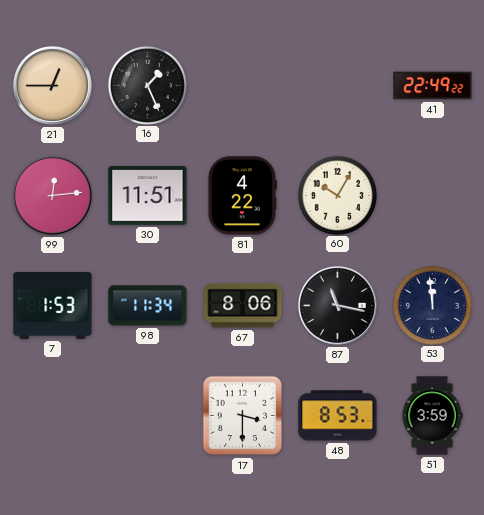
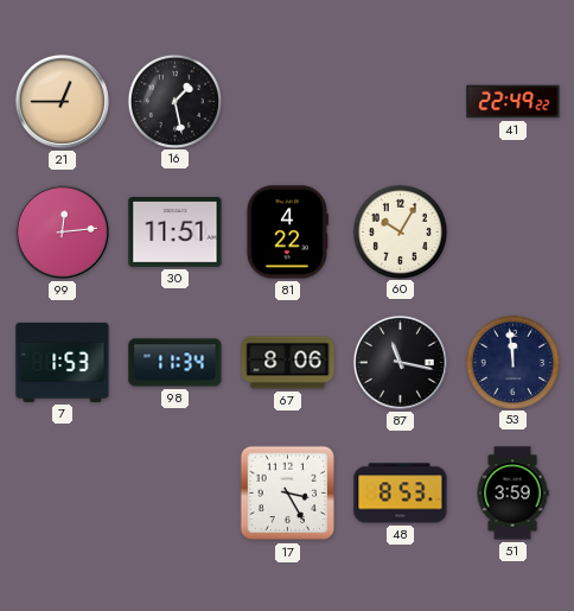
16: 1:26 -> 1:28
17: 3:30 -> 3:25
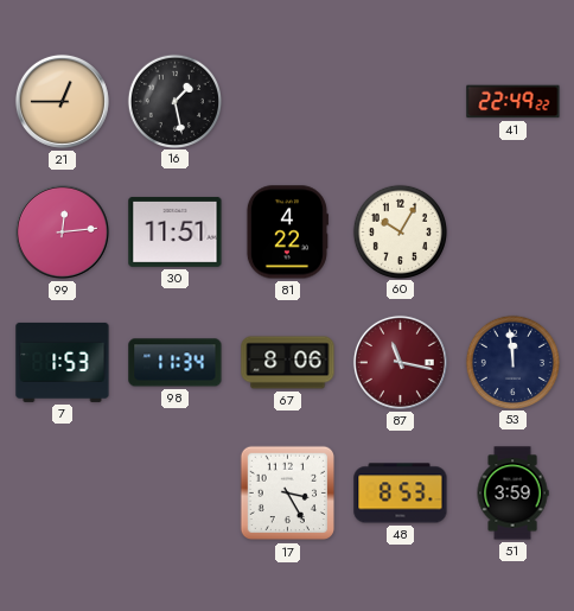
87 dial: black -> burgundy
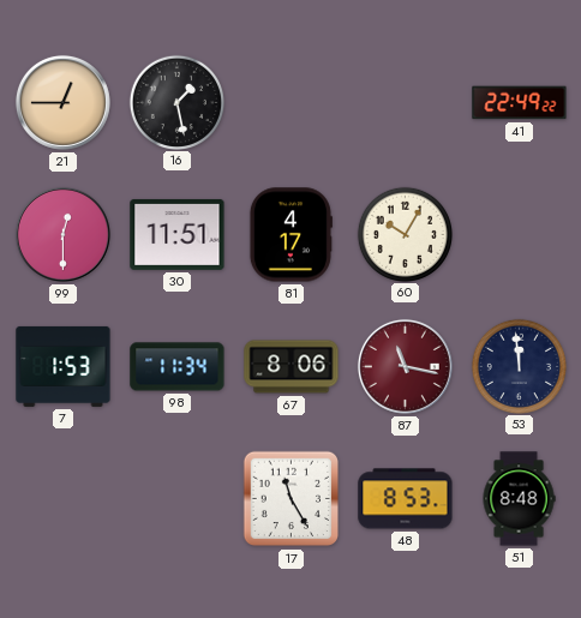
99: 12:14 -> 12:30
81: 4:22 -> 4:17
17: 3:25 -> 11:25
51: 3:59 -> 8:48
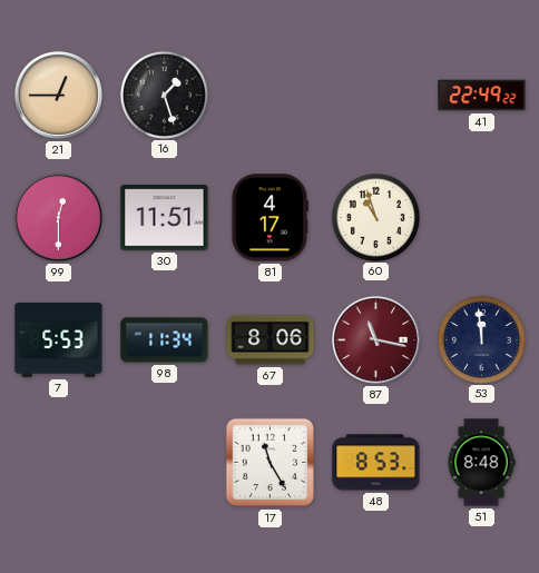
16: 1:28 -> 1:27
60: 10:05 -> 10:57
7: 1:53 -> 5:53
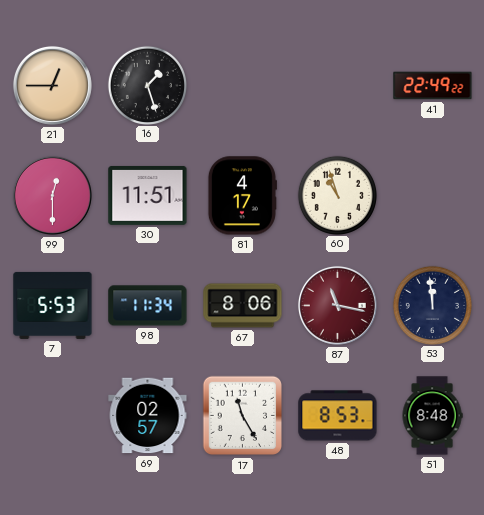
69: none -> 02:57
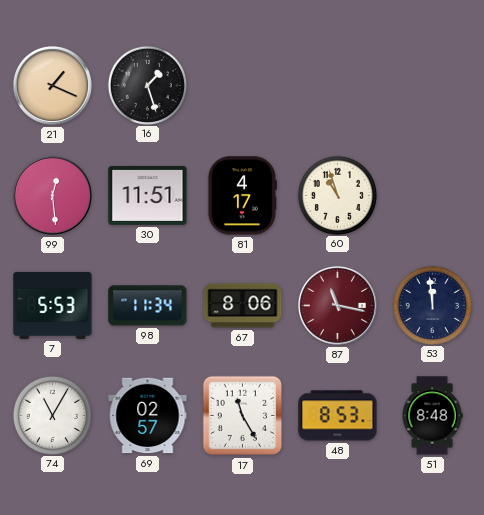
21: 12:45 -> 1:19
41: 22:49 -> none
99: 12:30 -> 12:29
74: none -> 11:05
